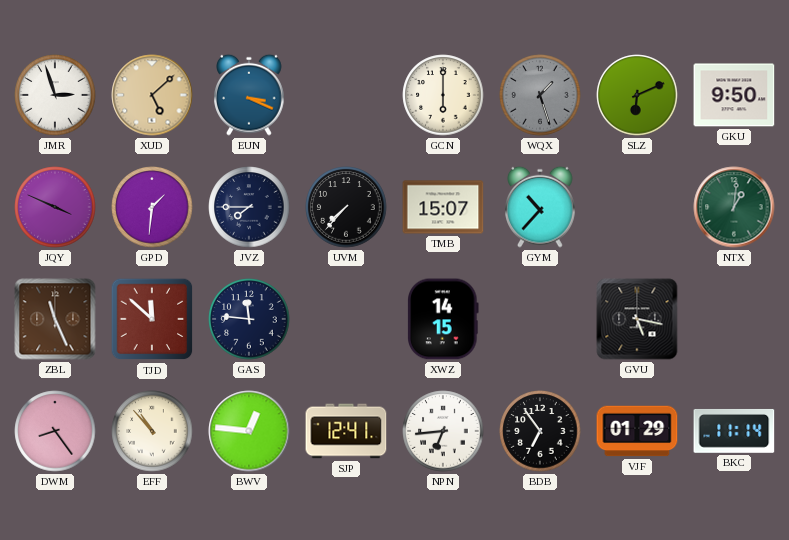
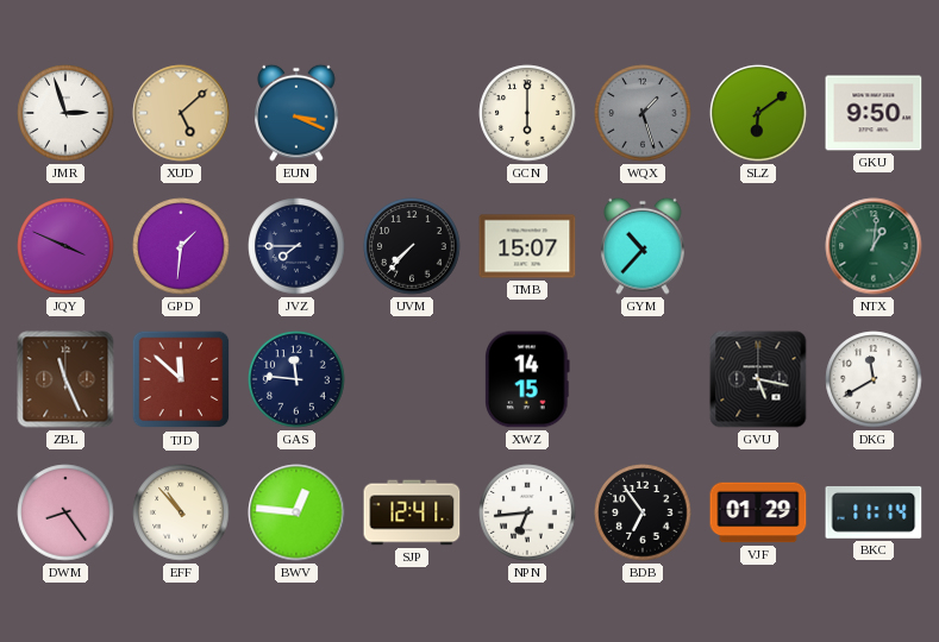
SLZ: 6:11 -> 6:09
DKG: none -> 11:40
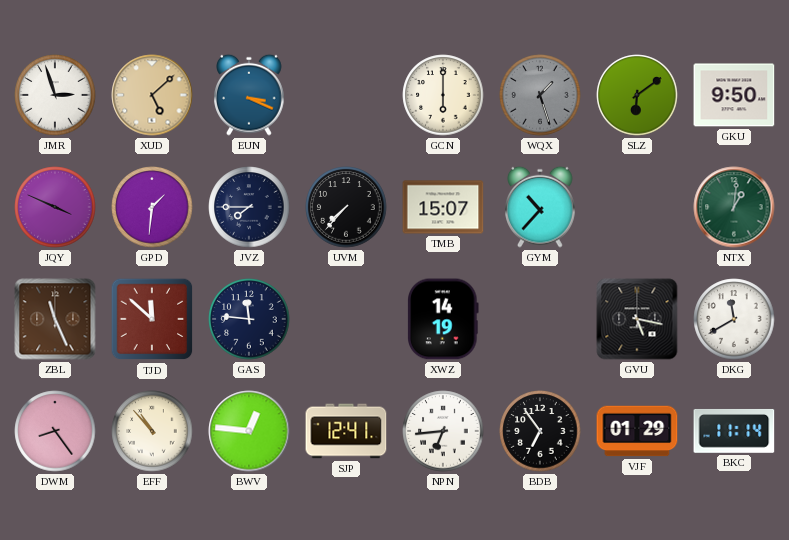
XWZ: 14:15 -> 14:19
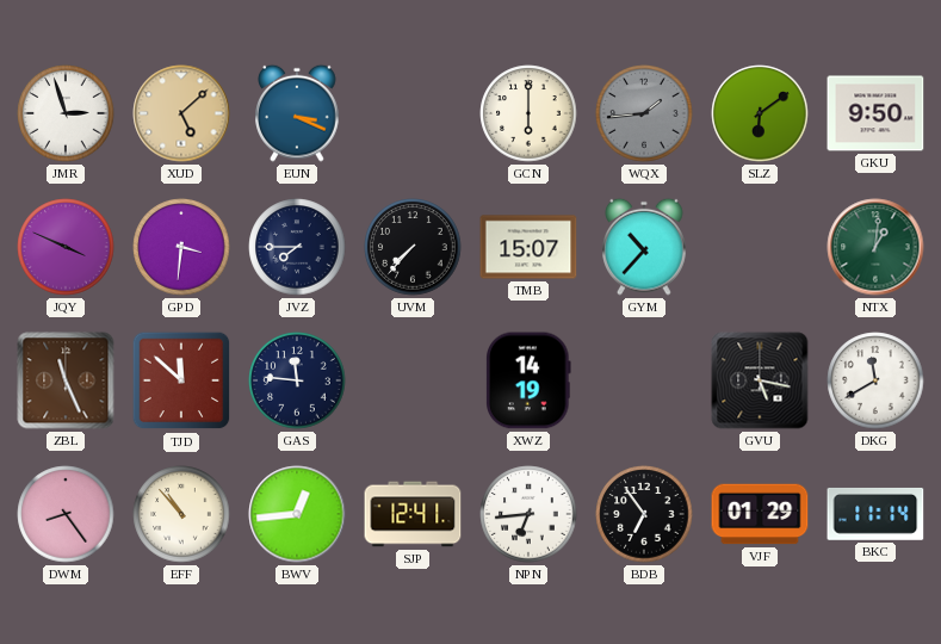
WQX: 1:27 -> 1:44
GPD: 1:31 -> 3:31
BWV: 12:46 -> 12:44
